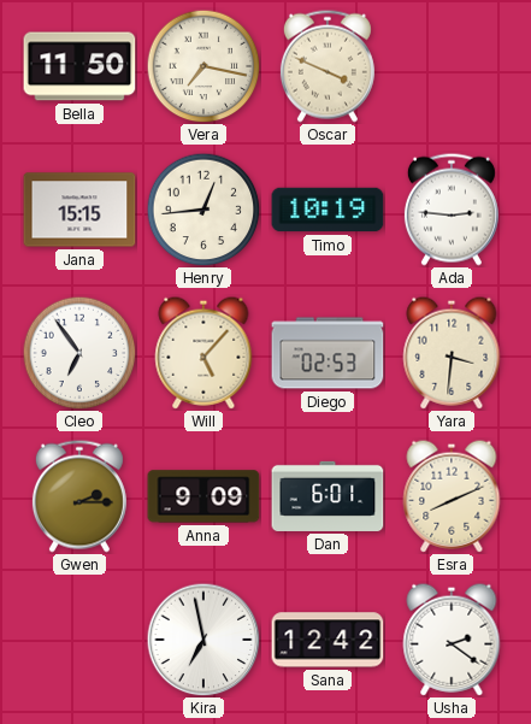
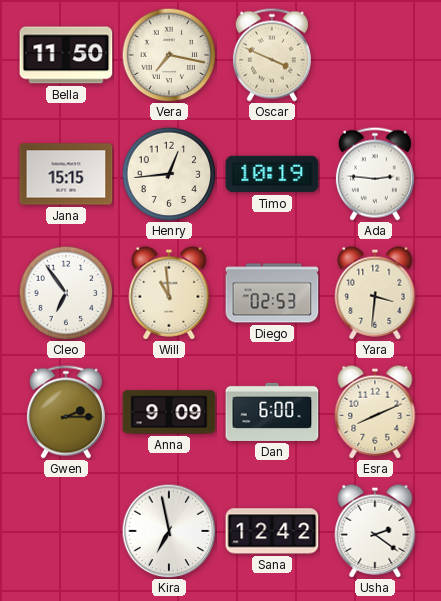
Will: 5:07 -> 10:59
Dan: 6:01 -> 6:00
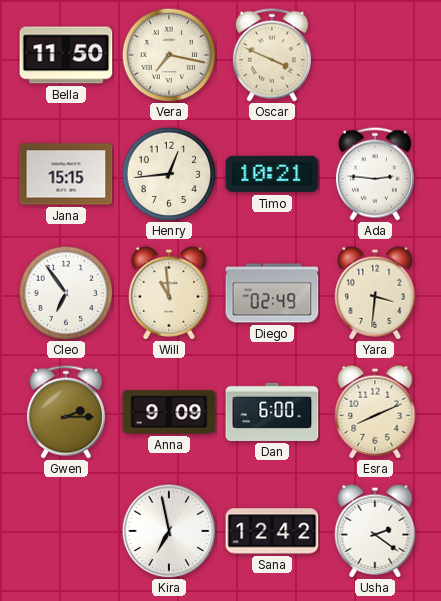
Timo: 10:19 -> 10:21
Diego: 02:53 -> 02:49
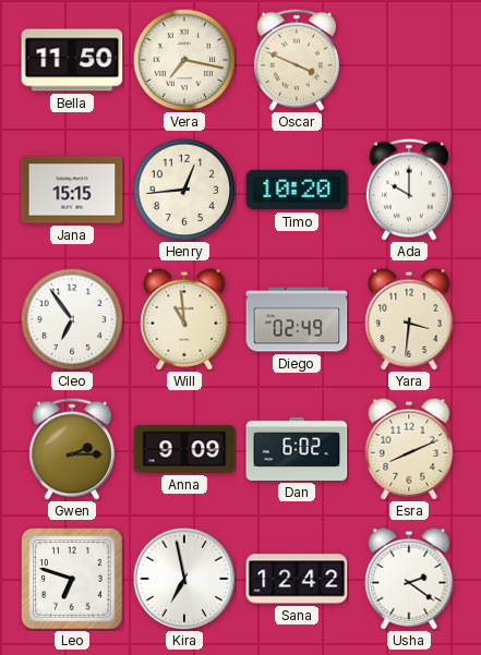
Timo: 10:21 -> 10:20
Ada: 2:46 -> 10:00
Dan: 6:00 -> 6:02
Leo: none -> 6:48
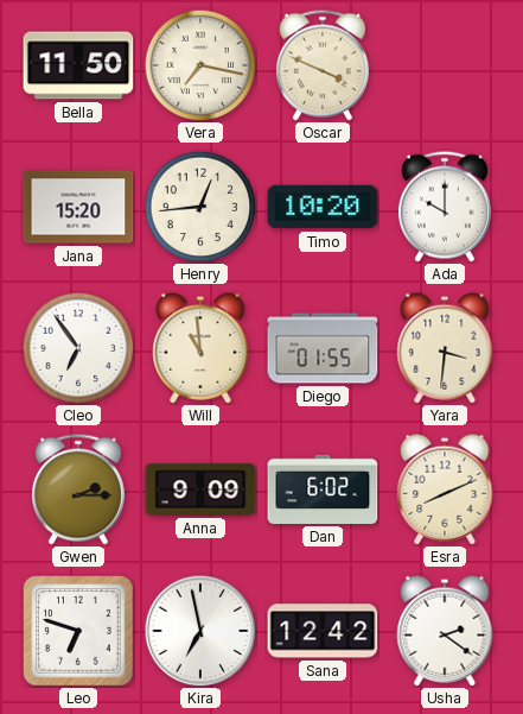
Jana: 15:15 -> 15:20
Diego: 02:49 -> 01:55
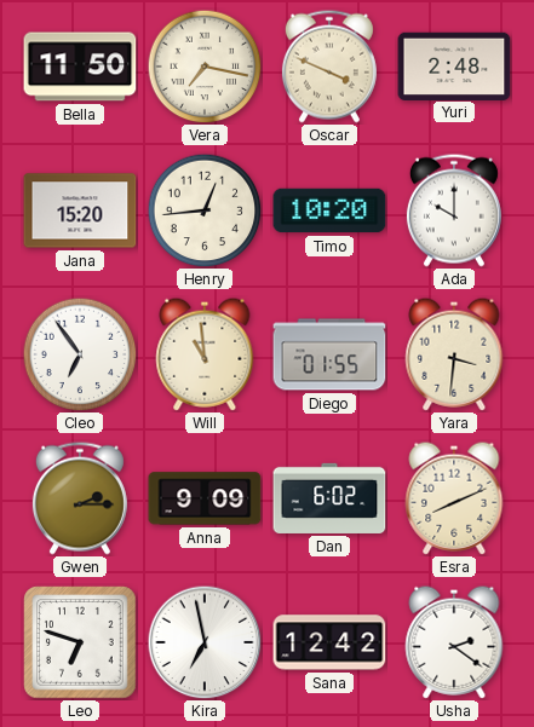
Yuri: none -> 2:48
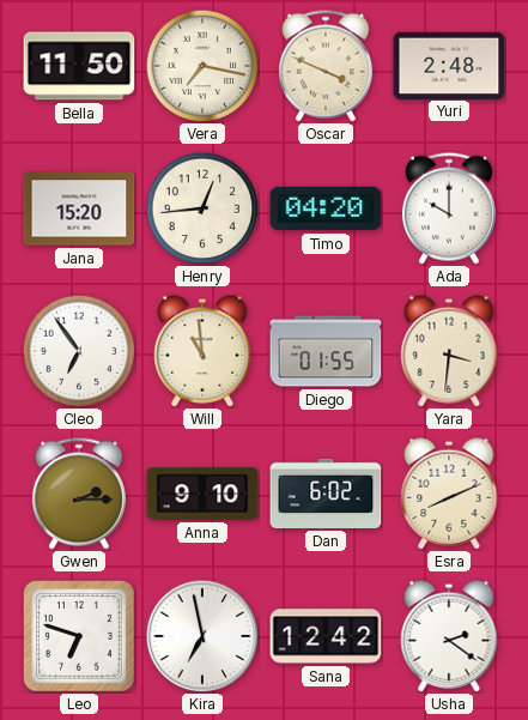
Timo: 10:20 -> 04:20
Anna: 9:09 -> 9:10
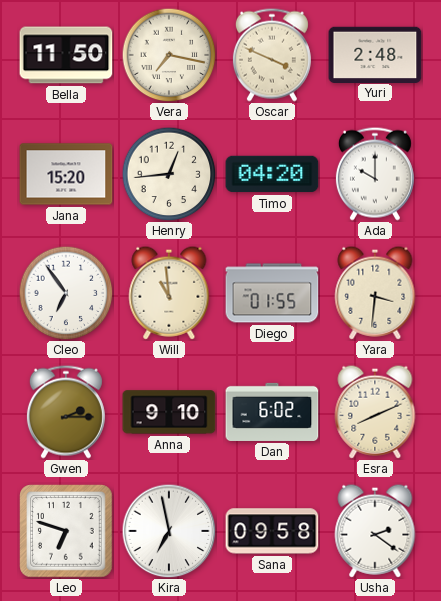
Sana: 12:42 -> 09:58
